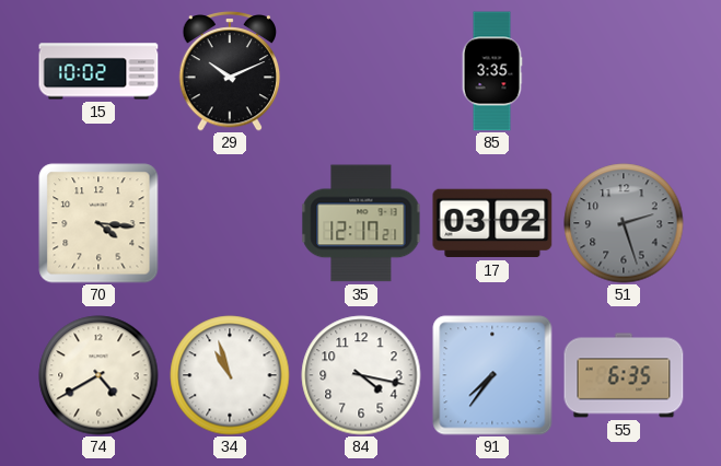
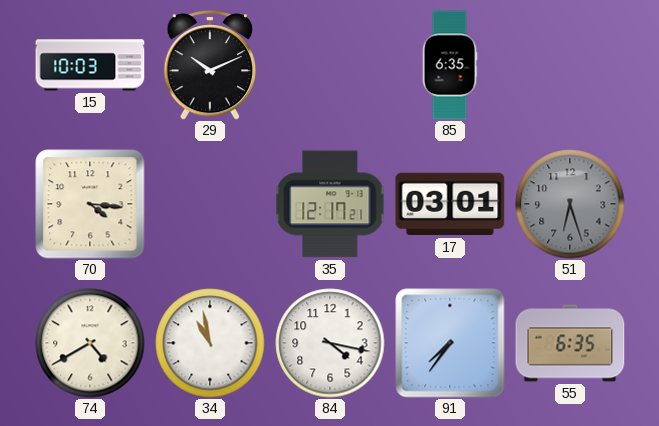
15: 10:02 -> 10:03
85: 3:35 -> 6:35
17: 03:02 -> 03:01
51: 2:27 -> 6:27
34: 10:57 -> 10:58
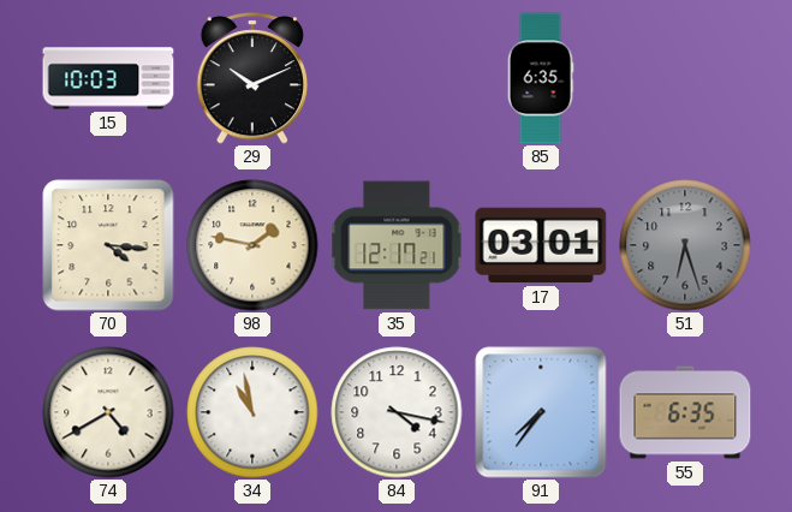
98: none -> 1:47
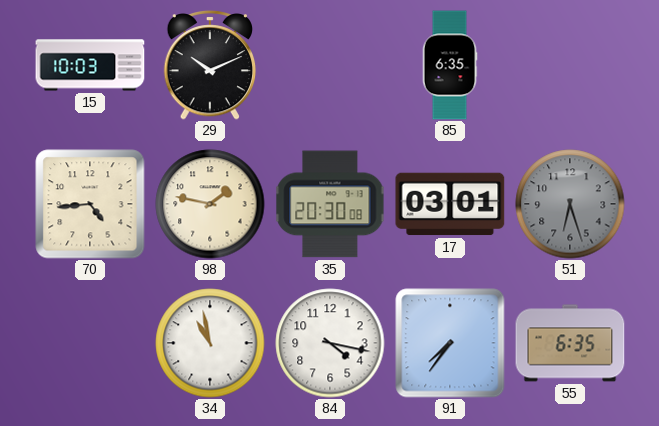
70: 4:16 -> 4:44
35: 12:17 -> 20:30
74: 4:40 -> none
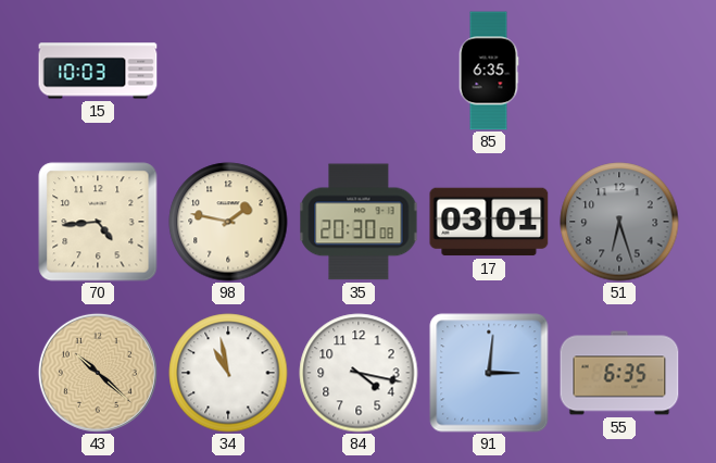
29: 10:11 -> none
43: none -> 10:22
91: 7:36 -> 3:01
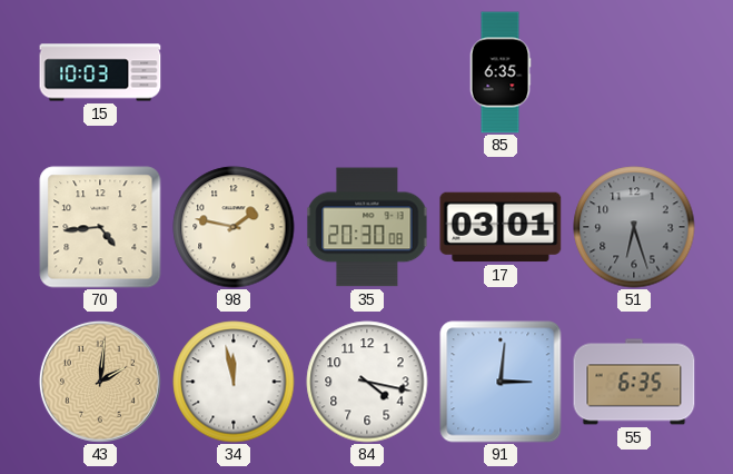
43: 10:22 -> 2:01
34: 10:58 -> 11:58
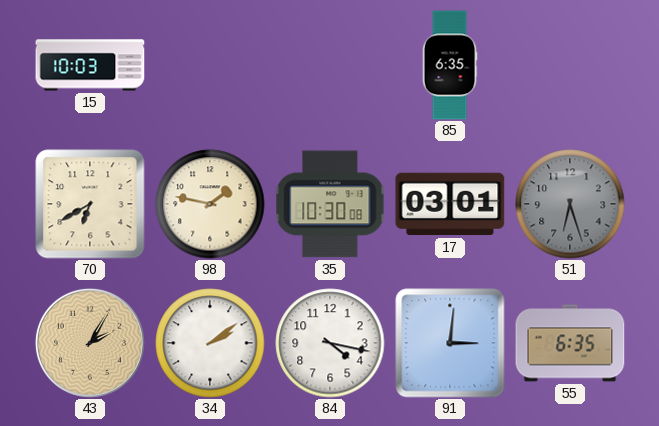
70: 4:44 -> 6:40
35: 20:30 -> 10:30
43: 2:01 -> 2:05
34: 11:58 -> 2:09
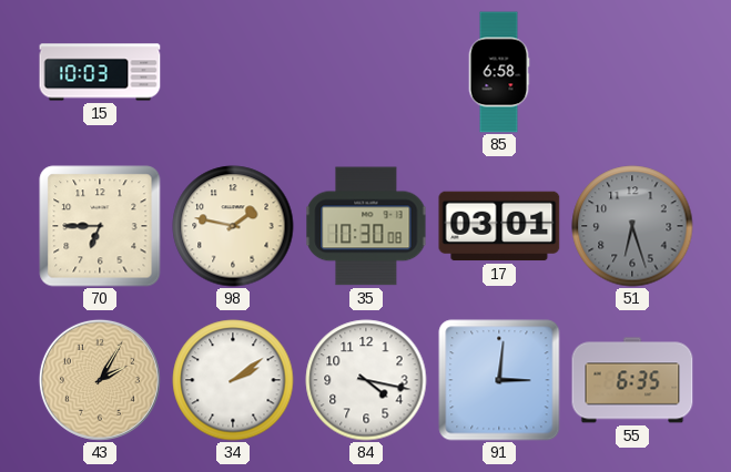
85: 6:35 -> 6:58
70: 6:40 -> 6:45
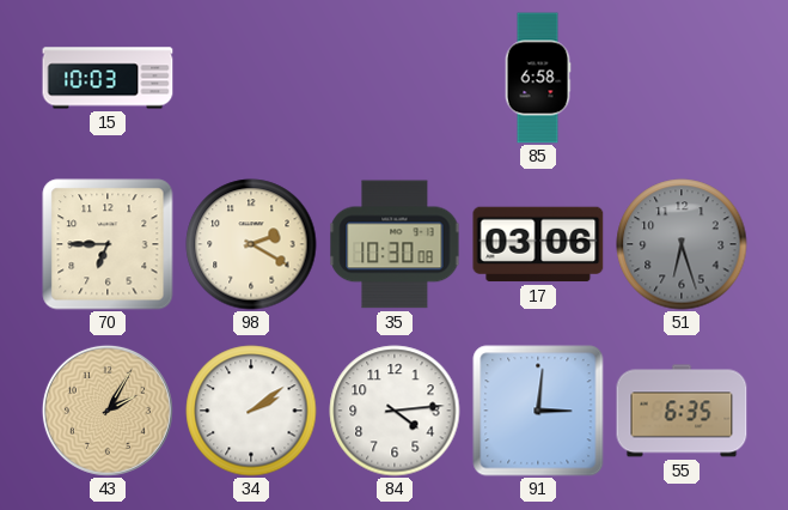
98: 1:47 -> 2:20
17: 03:01 -> 03:06
84: 4:17 -> 4:14
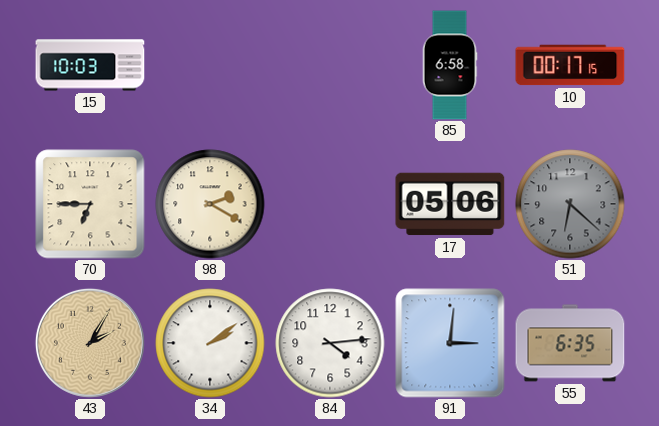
10: none -> 00:17
35: 10:30 -> none
17: 03:06 -> 05:06
51: 6:27 -> 6:22
